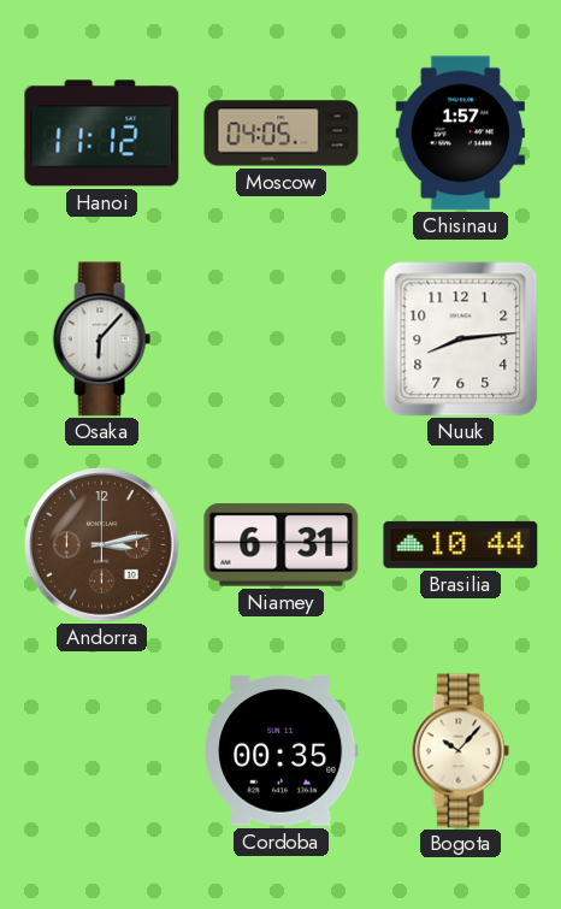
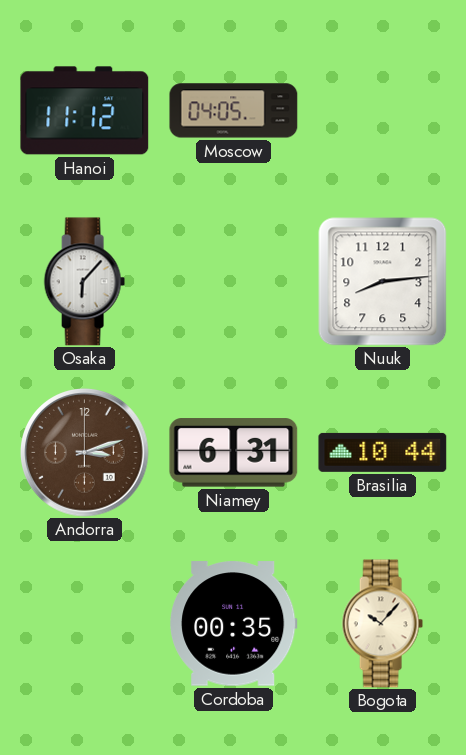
Chisinau: 1:57 -> none
Andorra: 3:13 -> 3:12
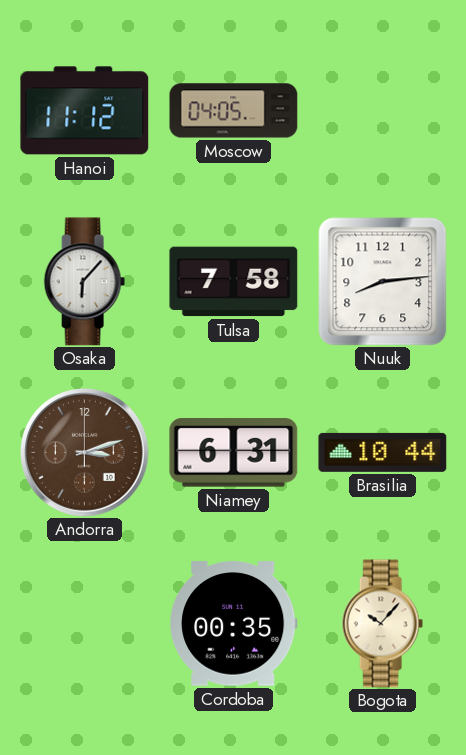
Tulsa: none -> 7:58
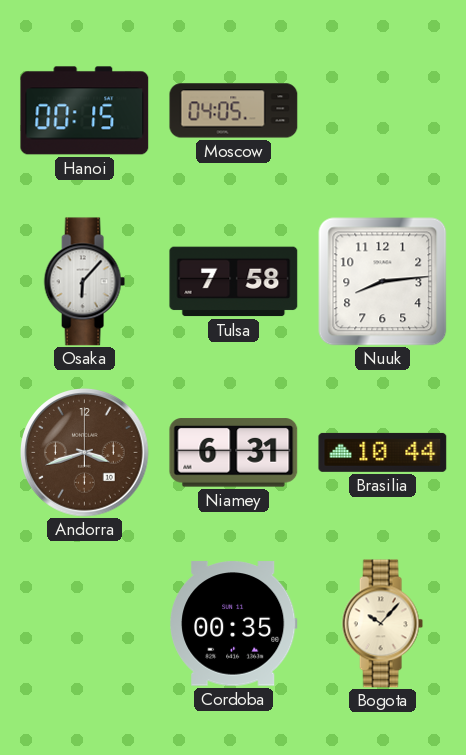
Hanoi: 11:12 -> 00:15
Andorra: 3:12 -> 3:42
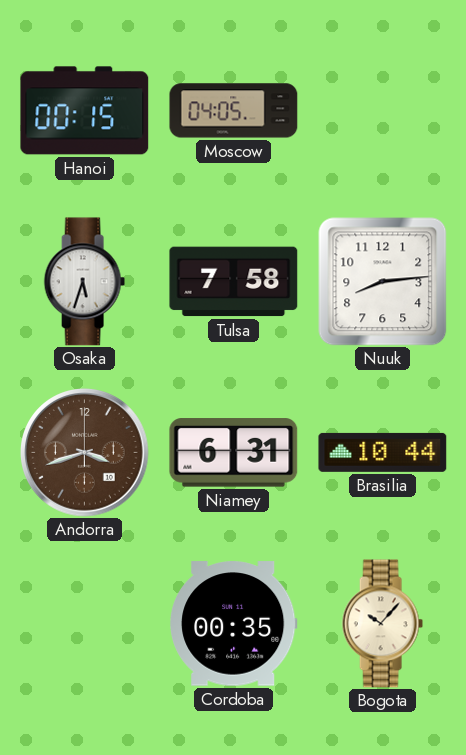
Osaka: 6:07 -> 5:33
